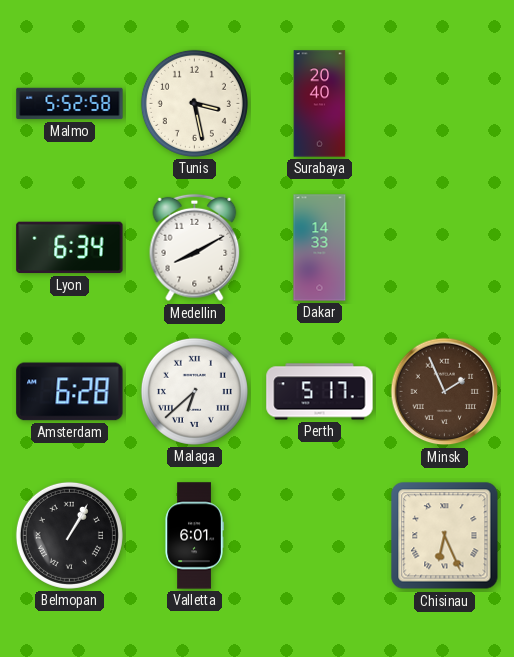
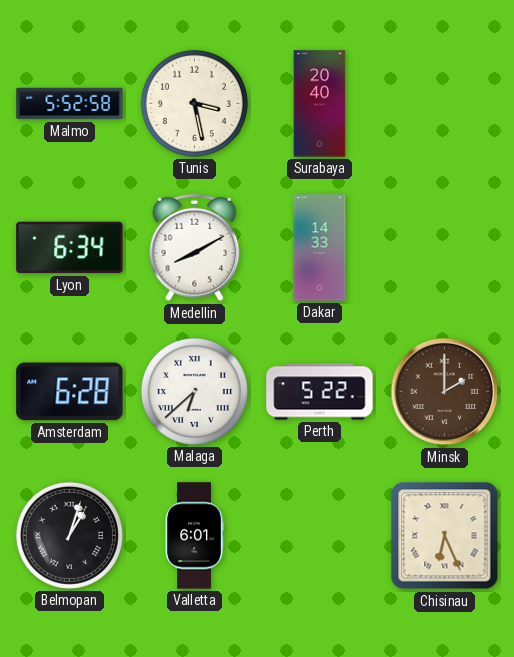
Perth: 5:17 -> 5:22
Minsk: 1:56 -> 2:00
Belmopan: 1:05 -> 1:03
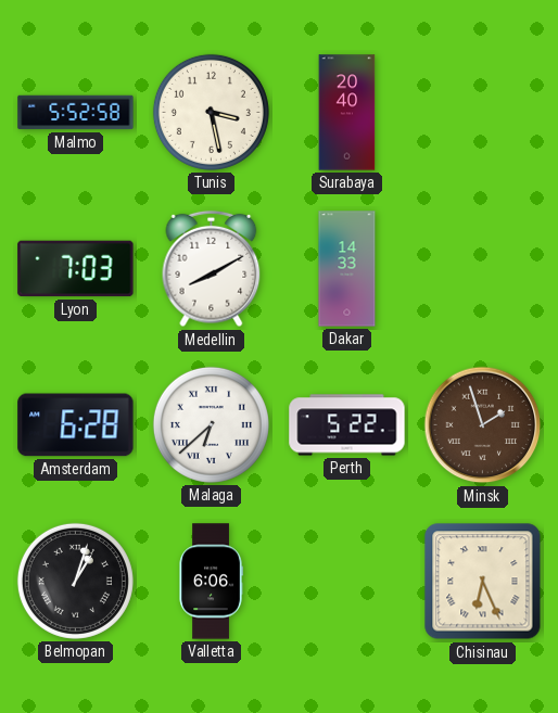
Lyon: 6:34 -> 7:03
Minsk: 2:00 -> 1:57
Valletta: 6:01 -> 6:06
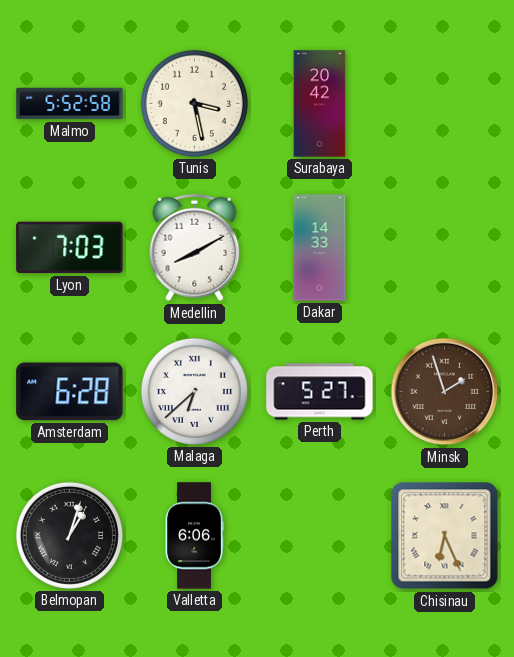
Surabaya: 20:40 -> 20:42
Perth: 5:22 -> 5:27
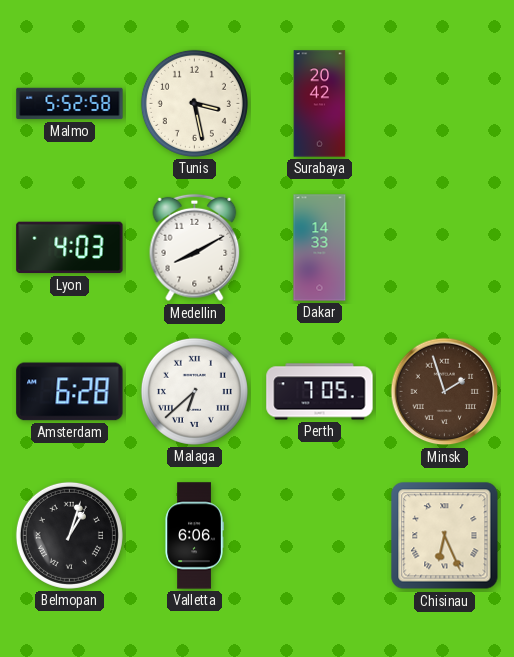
Lyon: 7:03 -> 4:03
Perth: 5:27 -> 7:05
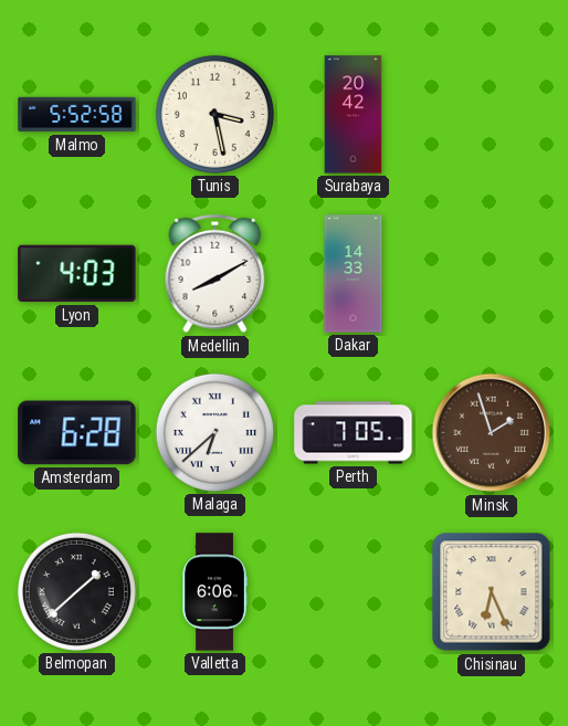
Belmopan: 1:03 -> 1:38
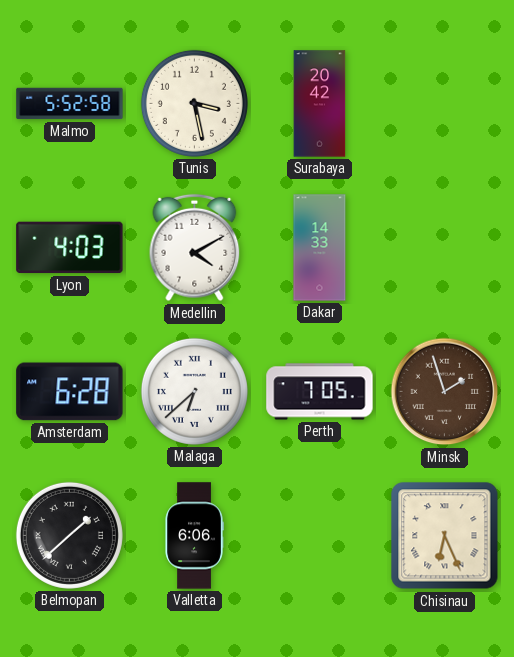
Medellin: 8:10 -> 4:10
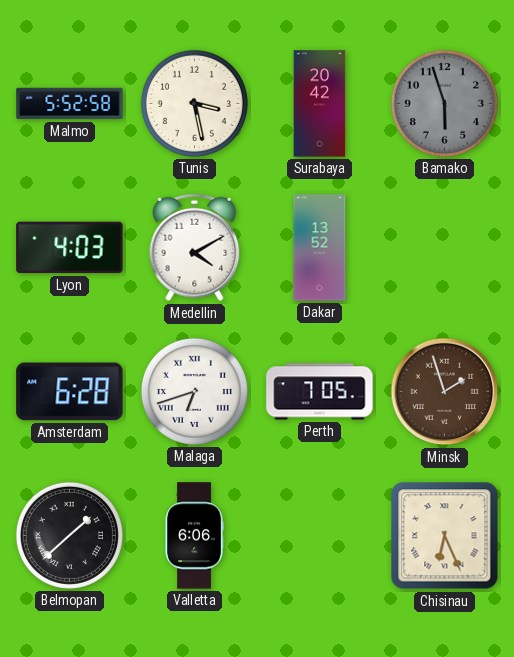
Bamako: none -> 5:57
Dakar: 14:33 -> 13:52
Malaga: 6:38 -> 6:42
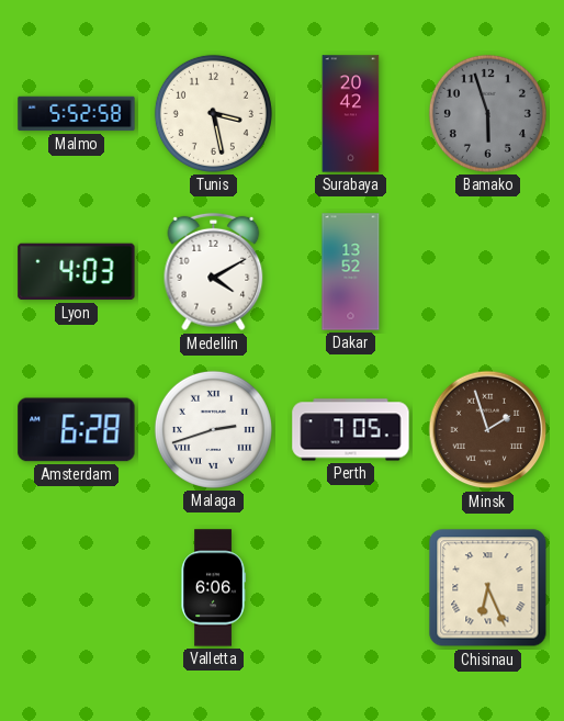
Malaga: 6:42 -> 2:42
Belmopan: 1:38 -> none
